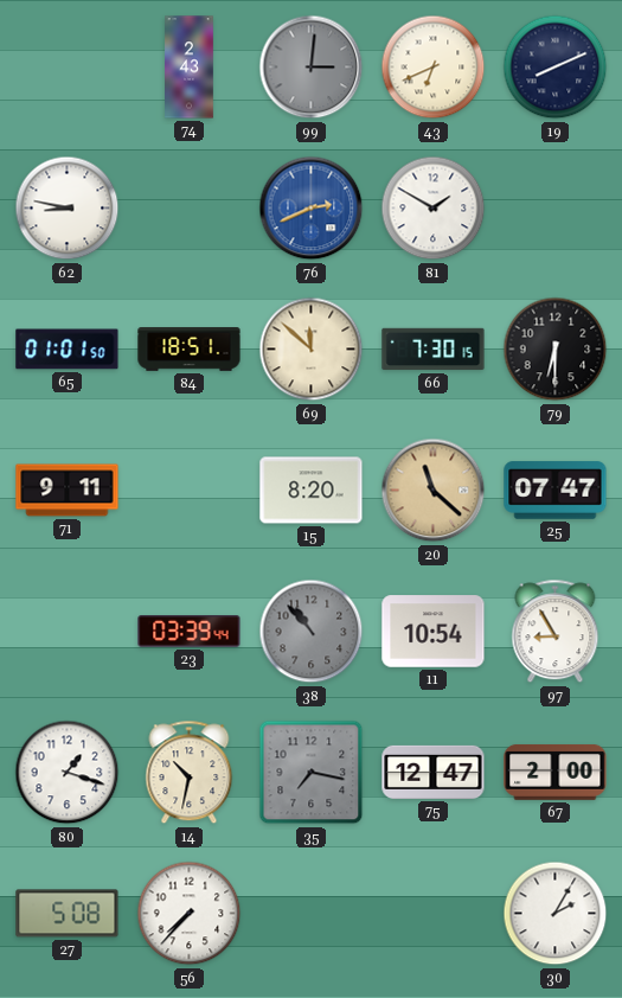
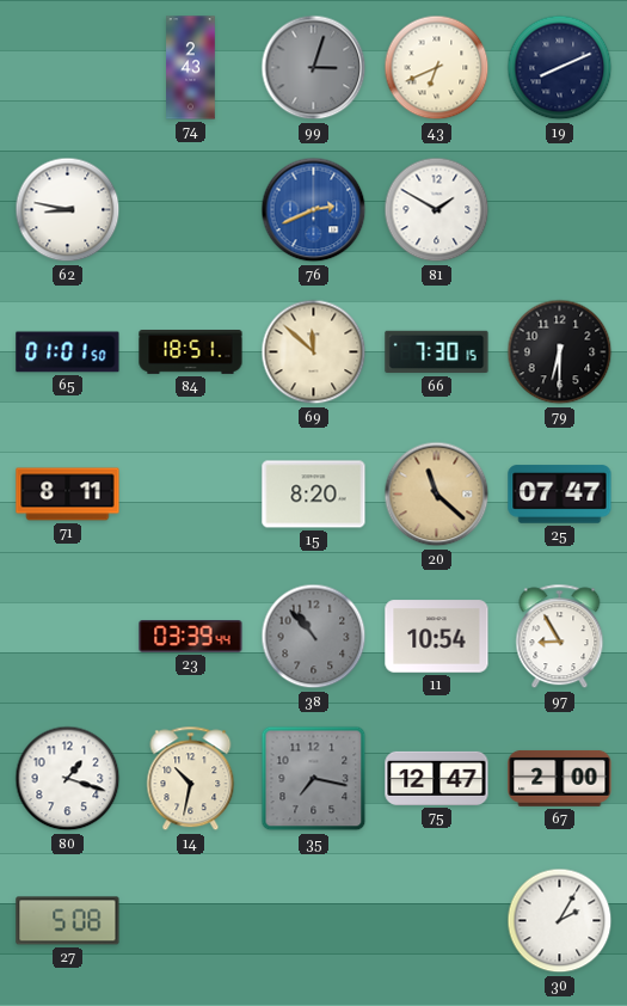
99: 3:01 -> 3:03
71: 9:11 -> 8:11
56: 7:37 -> none
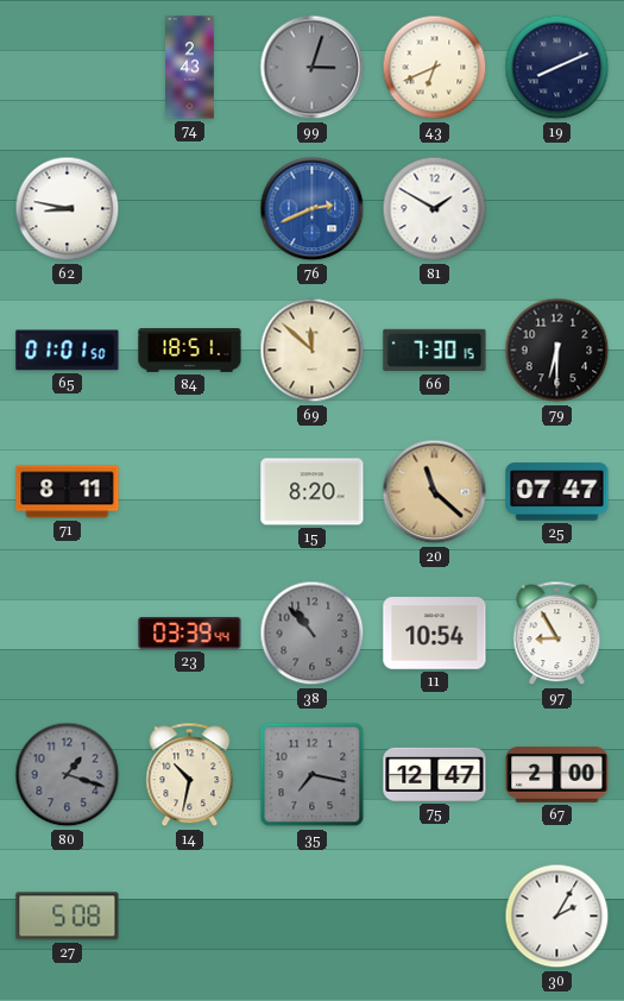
80 dial: white -> grey
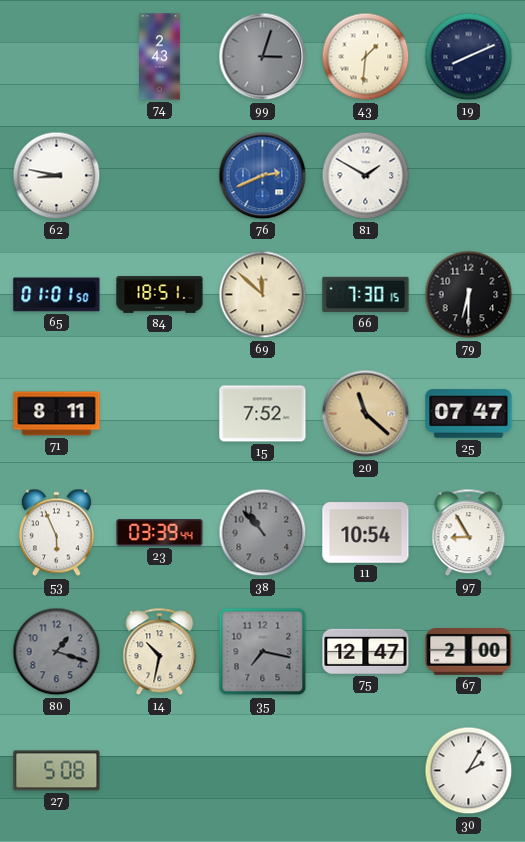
43: 6:41 -> 1:31
15: 8:20 -> 7:52
53: none -> 5:56
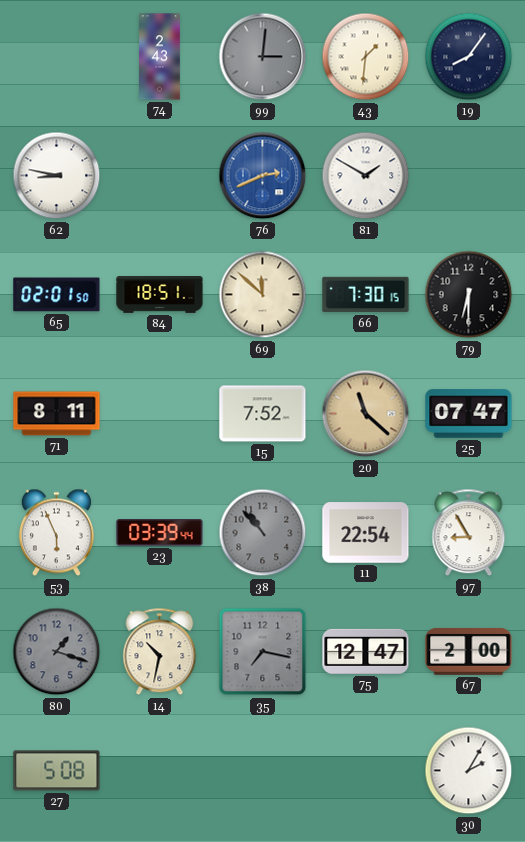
99: 3:03 -> 3:01
19: 8:11 -> 8:06
65: 01:01 -> 02:01
11: 10:54 -> 22:54
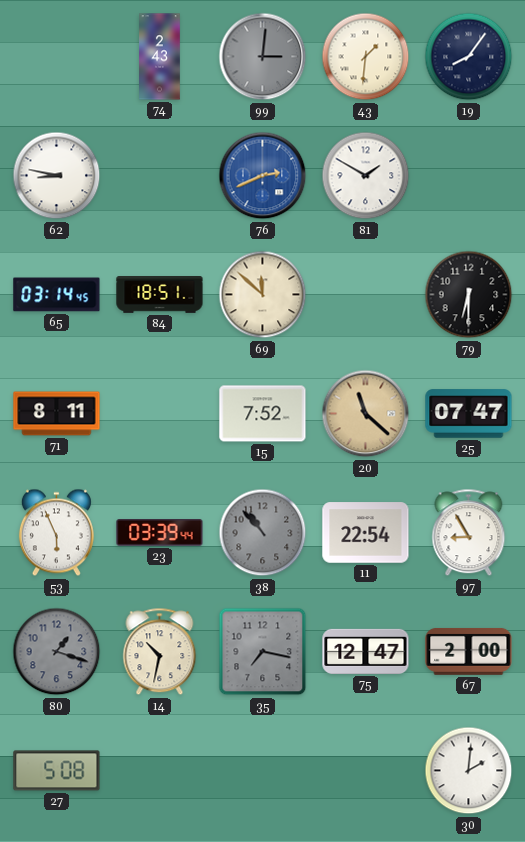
65: 02:01 -> 03:14
66: 7:30 -> none
30: 2:05 -> 2:01
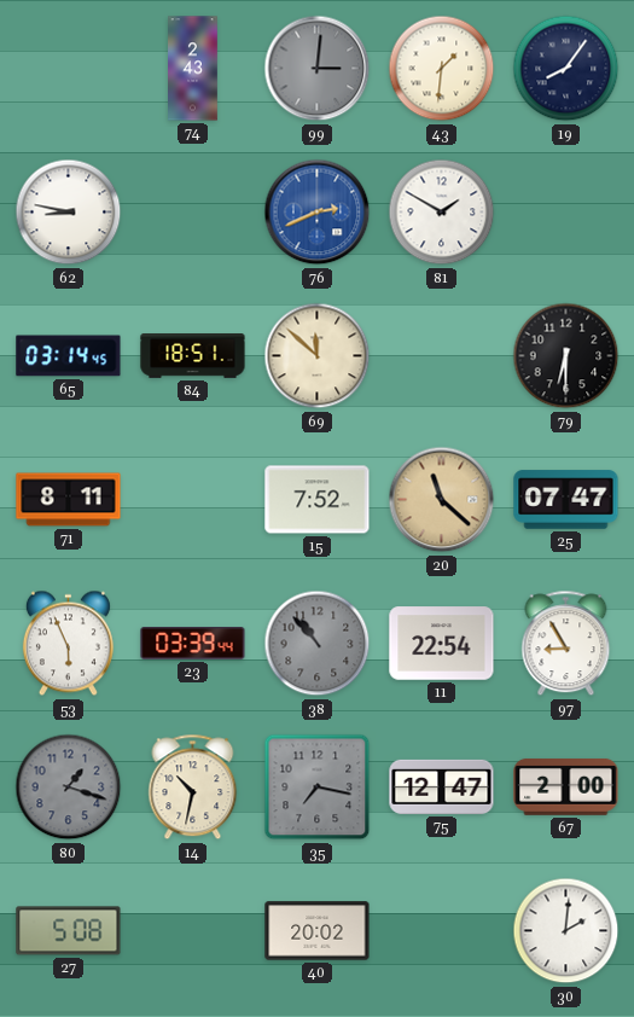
40: none -> 20:02
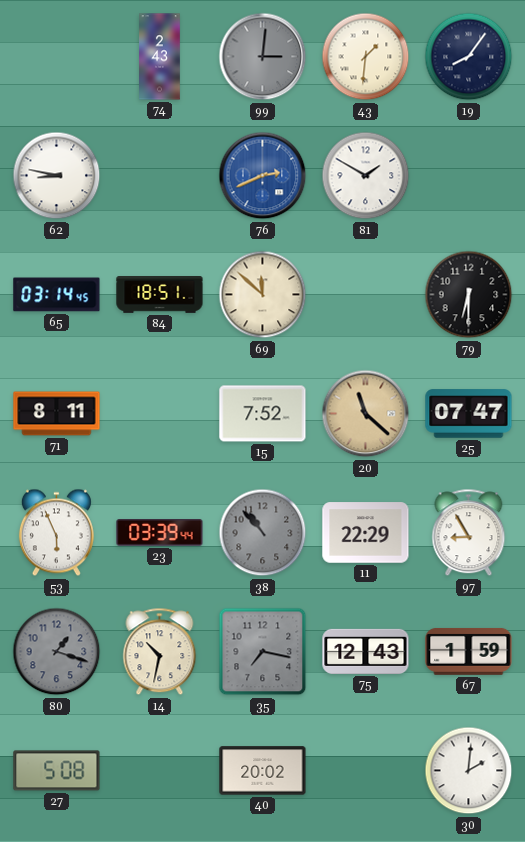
11: 22:54 -> 22:29
75: 12:47 -> 12:43
67: 2:00 -> 1:59
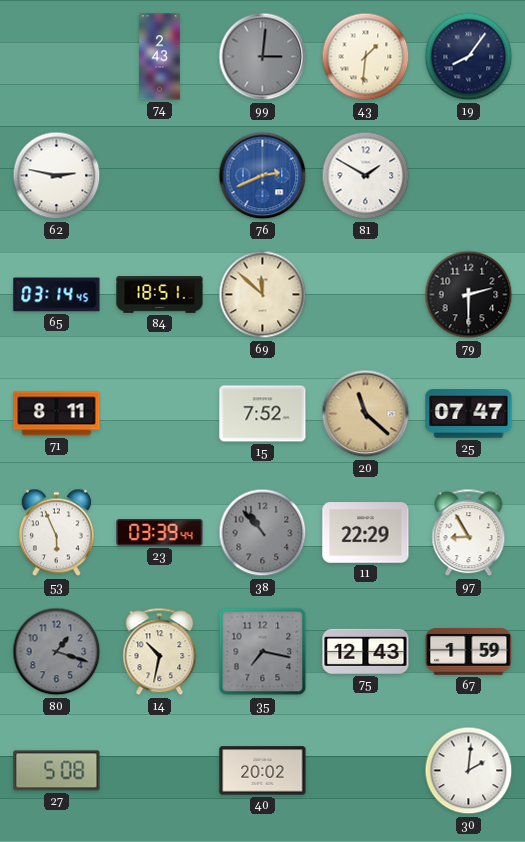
62: 8:47 -> 2:47
79: 6:30 -> 2:30
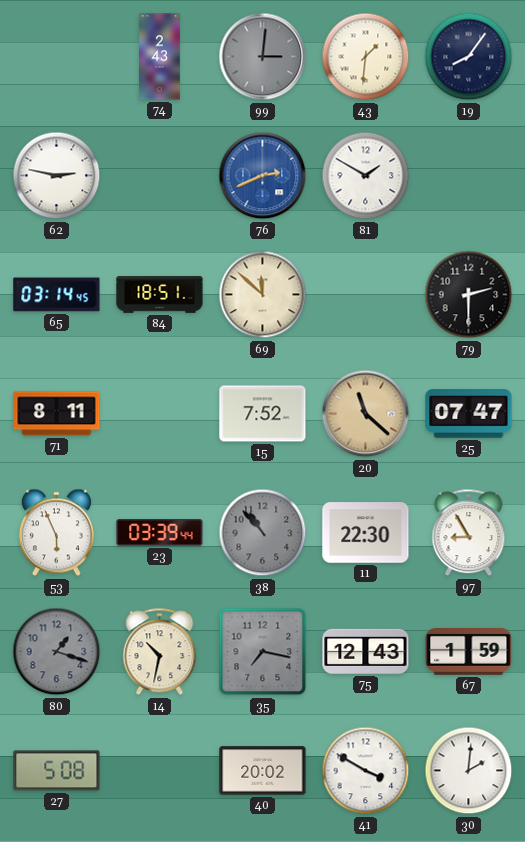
11: 22:29 -> 22:30
41: none -> 3:50
